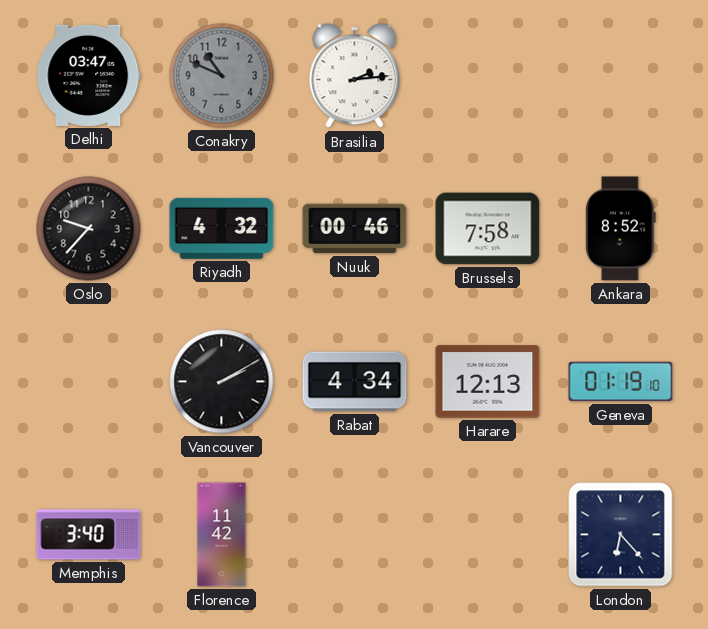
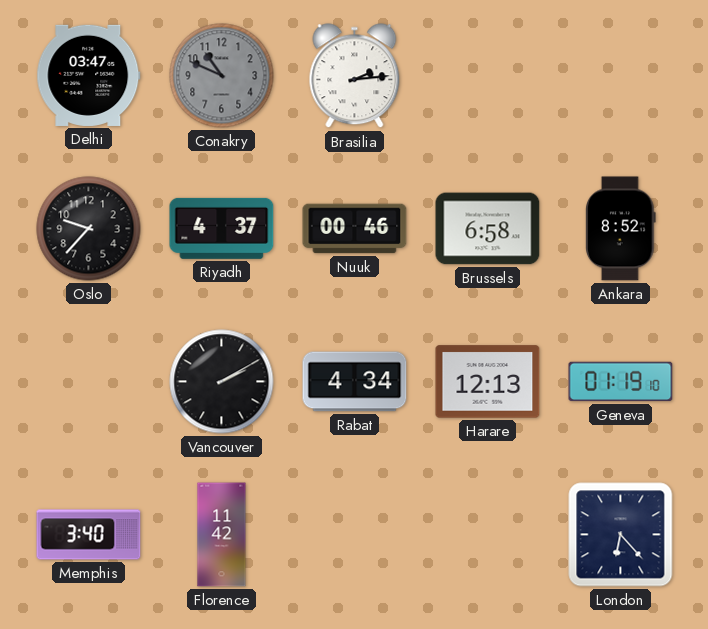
Riyadh: 4:32 -> 4:37
Brussels: 7:58 -> 6:58
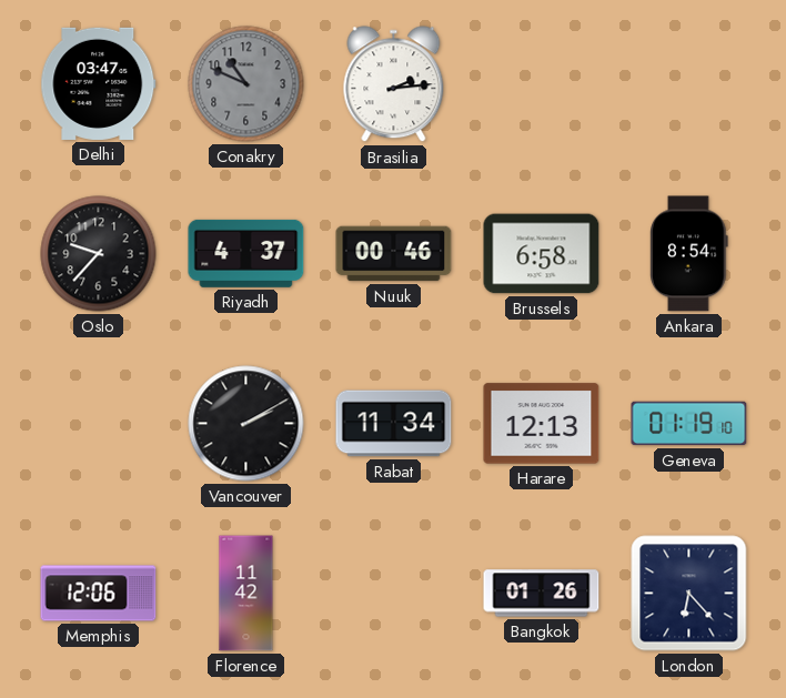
Ankara: 8:52 -> 8:54
Rabat: 4:34 -> 11:34
Memphis: 3:40 -> 12:06
Bangkok: none -> 01:26
